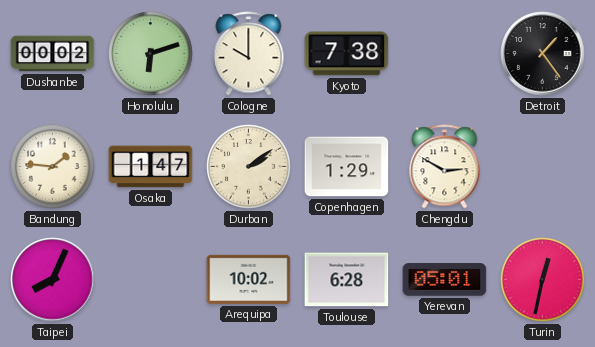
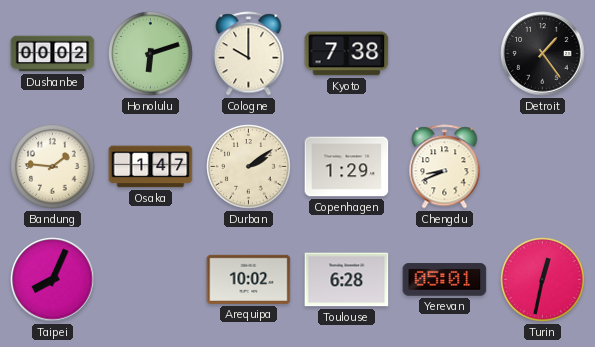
Chengdu: 2:50 -> 8:41
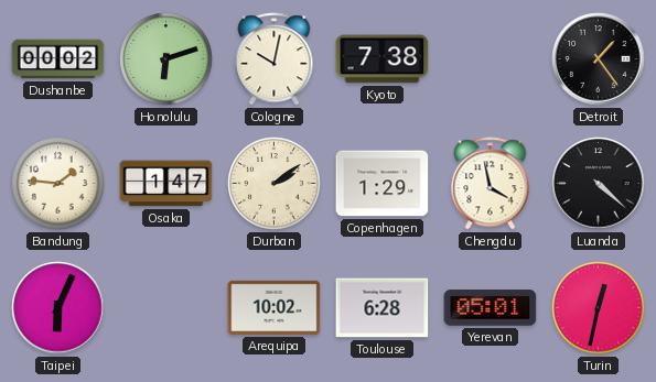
Cologne: 10:00 -> 10:02
Chengdu: 8:41 -> 3:58
Luanda: none -> 4:22
Taipei: 8:04 -> 6:04
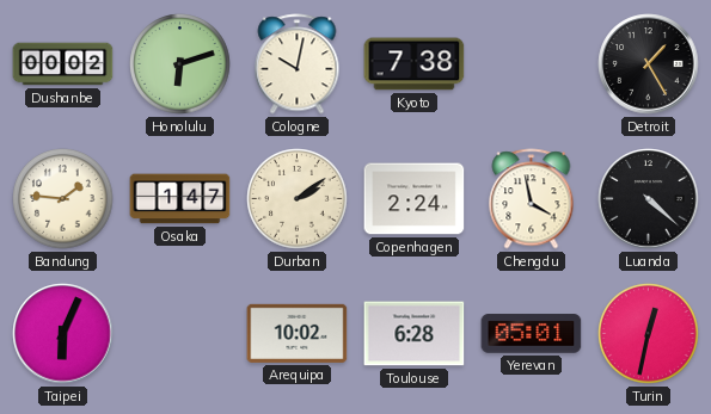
Detroit: 1:24 -> 1:25
Copenhagen: 1:29 -> 2:24
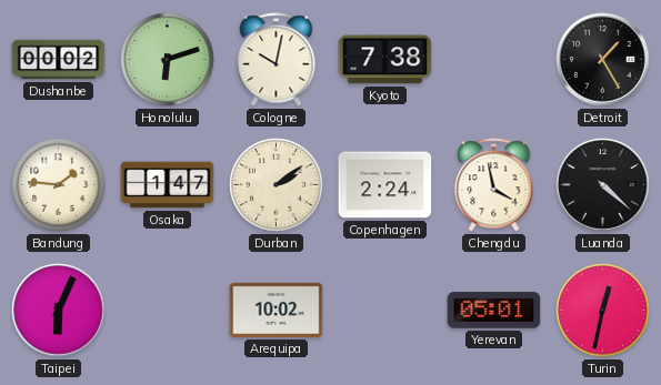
Toulouse: 6:28 -> none
